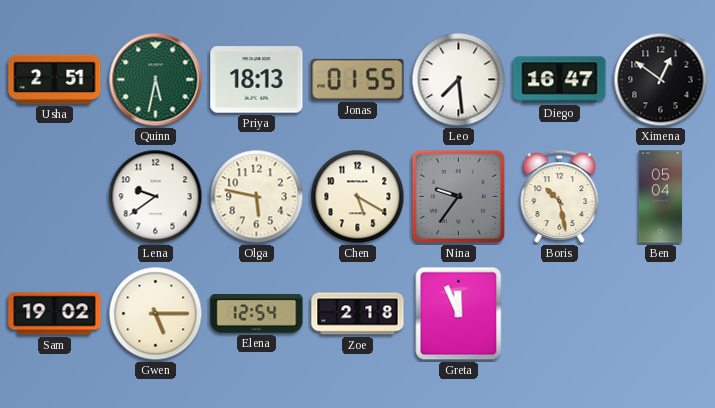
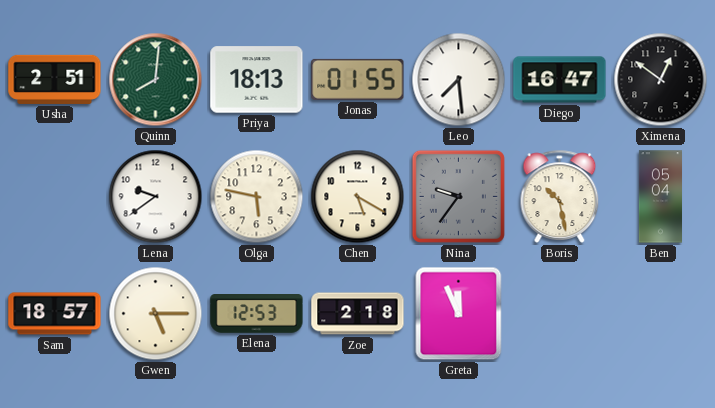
Quinn: 5:32 -> 8:01
Sam: 19:02 -> 18:57
Elena: 12:54 -> 12:53
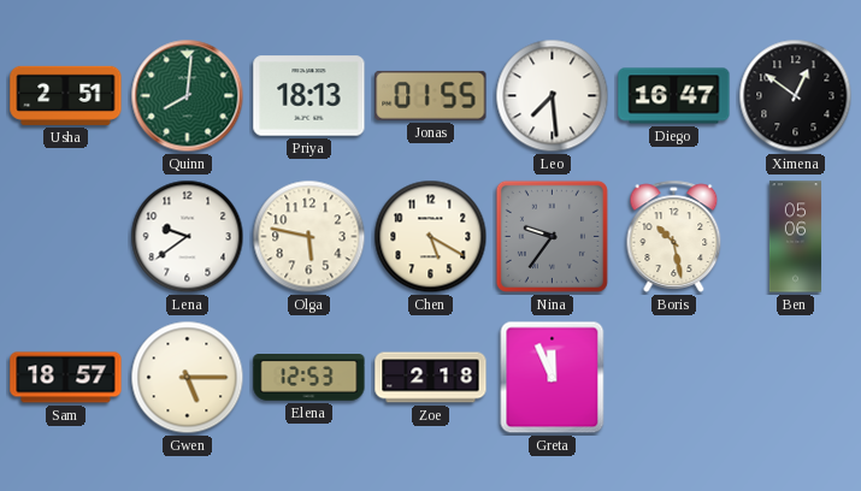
Ben: 05:04 -> 05:06
